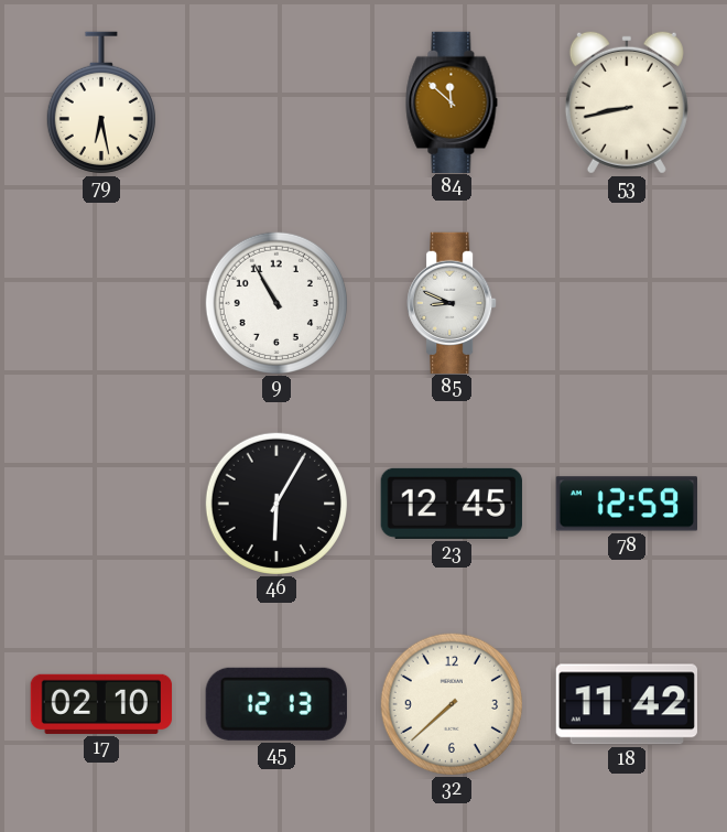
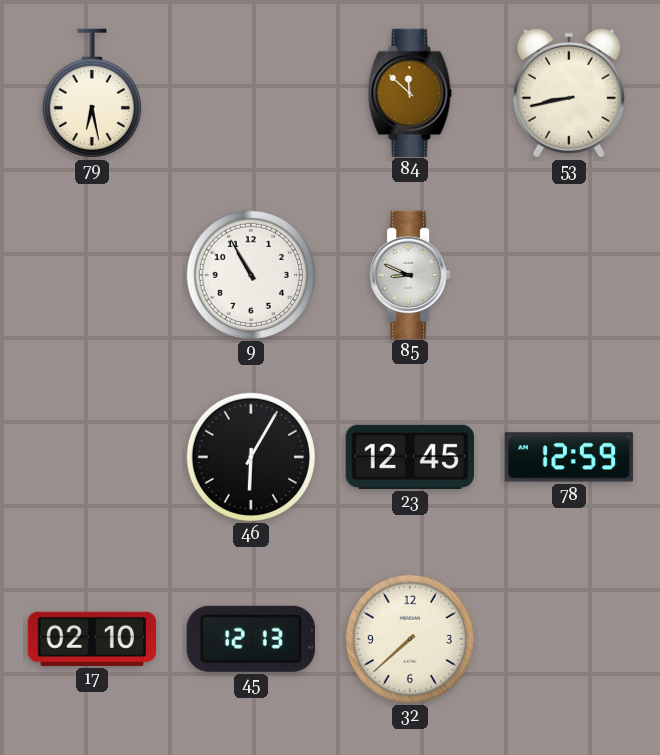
18: 11:42 -> none
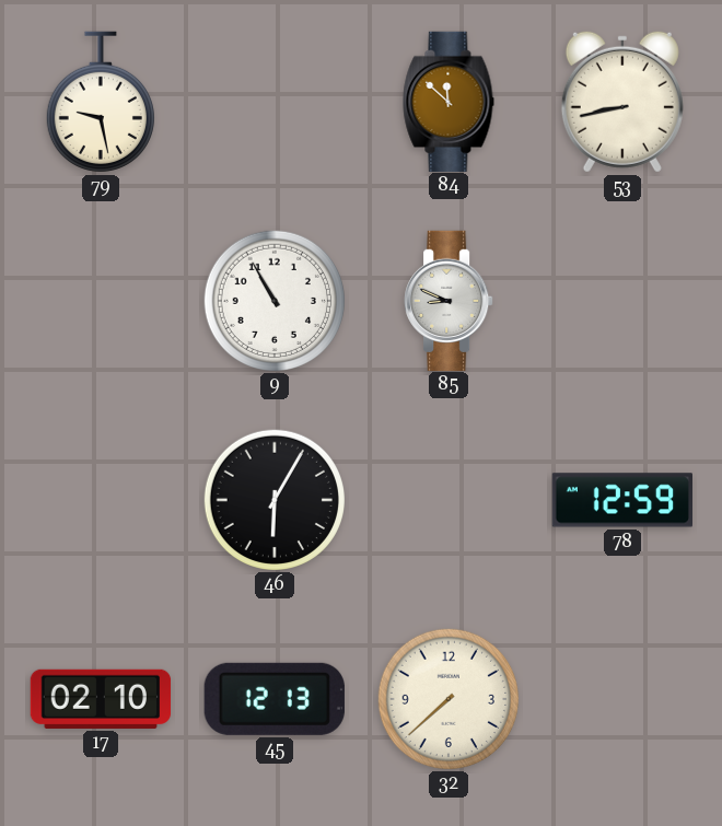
79: 6:28 -> 9:28
23: 12:45 -> none
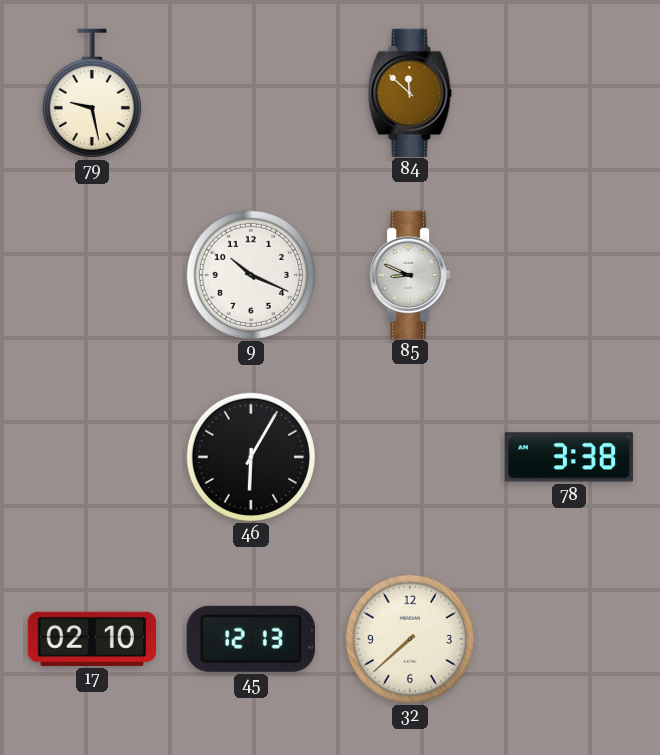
53: 8:43 -> none
9: 10:55 -> 10:19
78: 12:59 -> 3:38
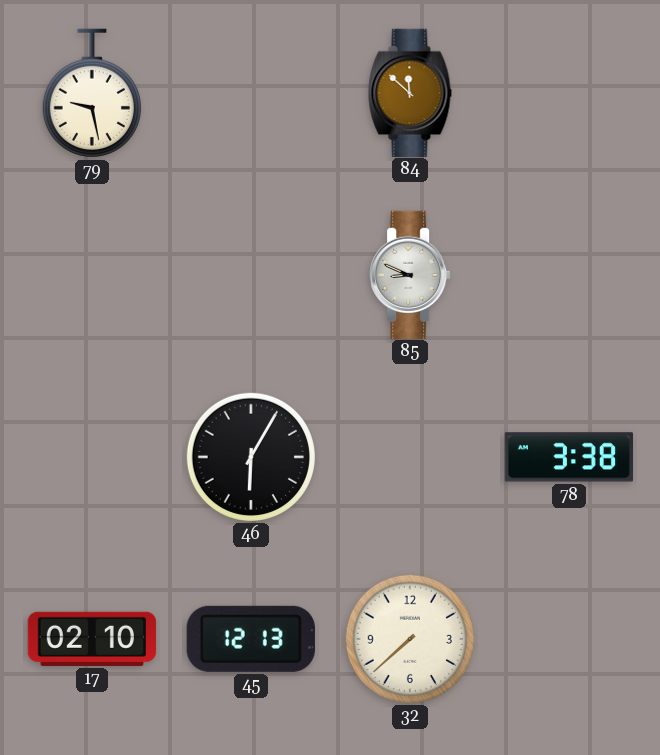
9: 10:19 -> none
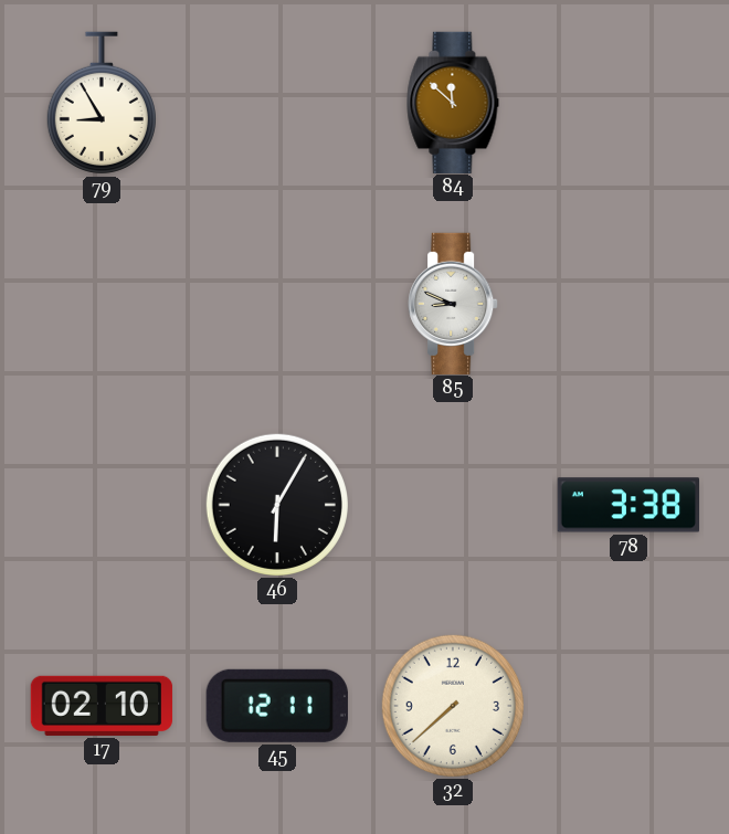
79: 9:28 -> 8:55
45: 12:13 -> 12:11
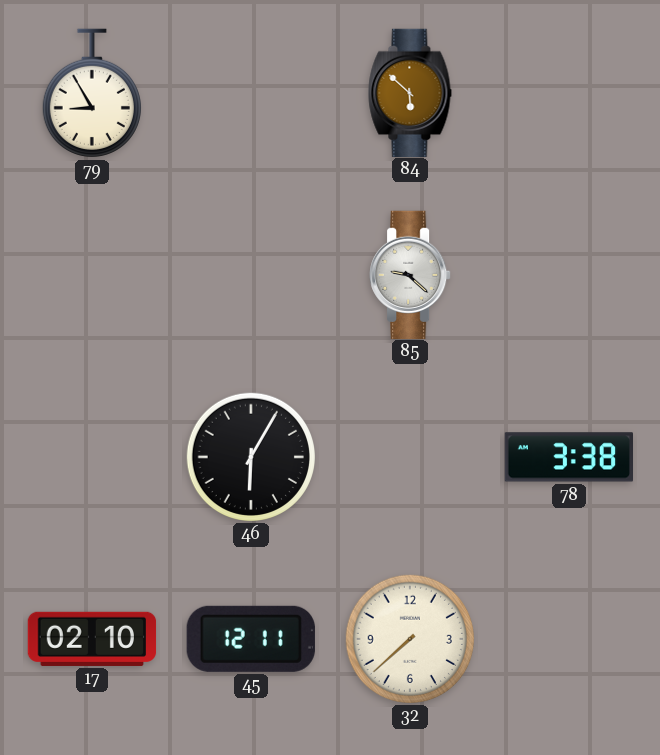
84: 11:52 -> 5:52
85: 8:49 -> 9:22
